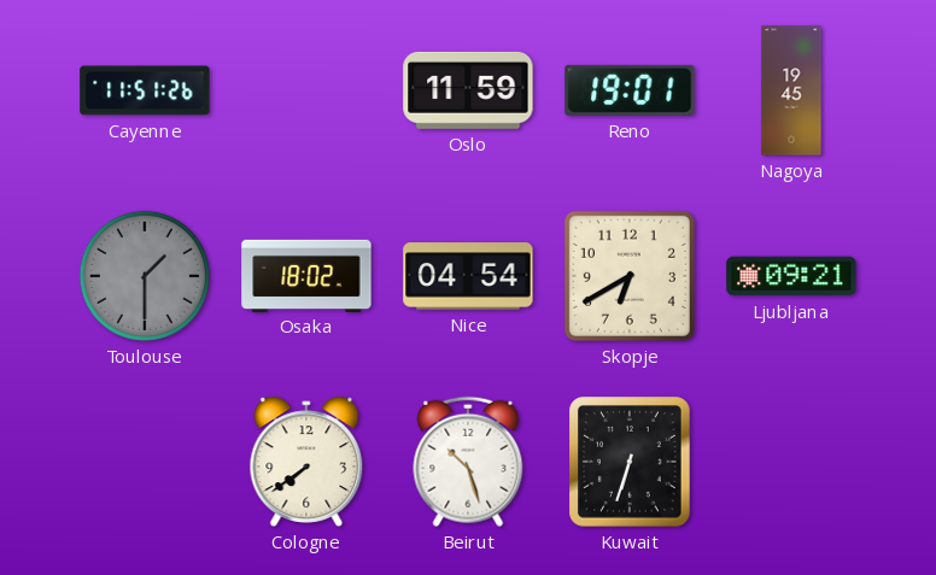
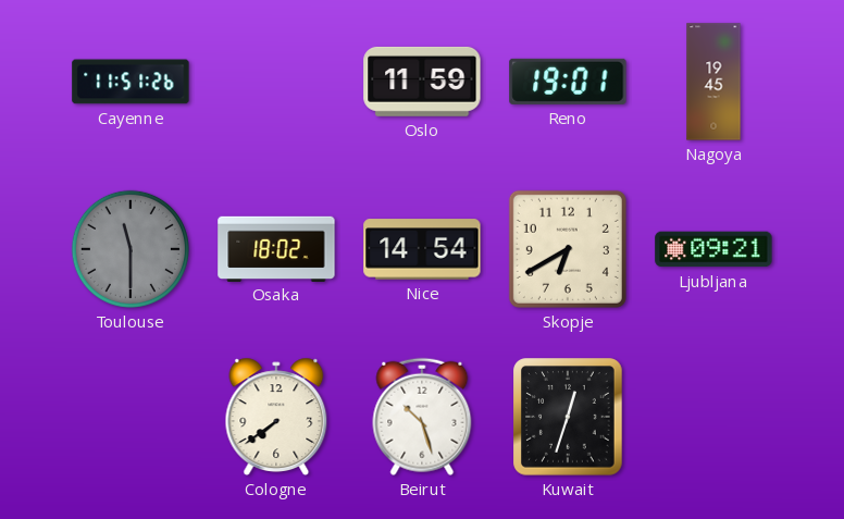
Toulouse: 1:30 -> 11:30
Nice: 04:54 -> 14:54
Kuwait: 6:33 -> 12:33
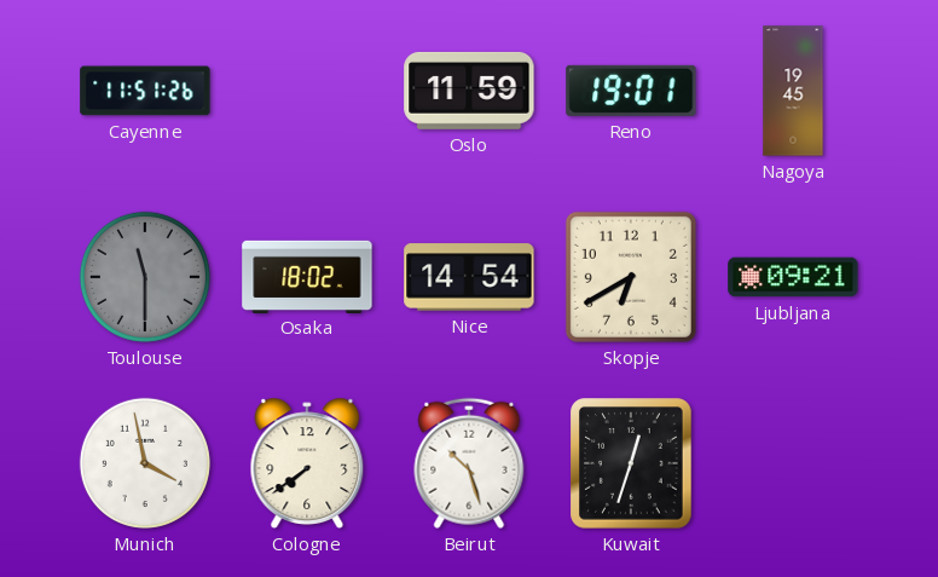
Munich: none -> 3:58
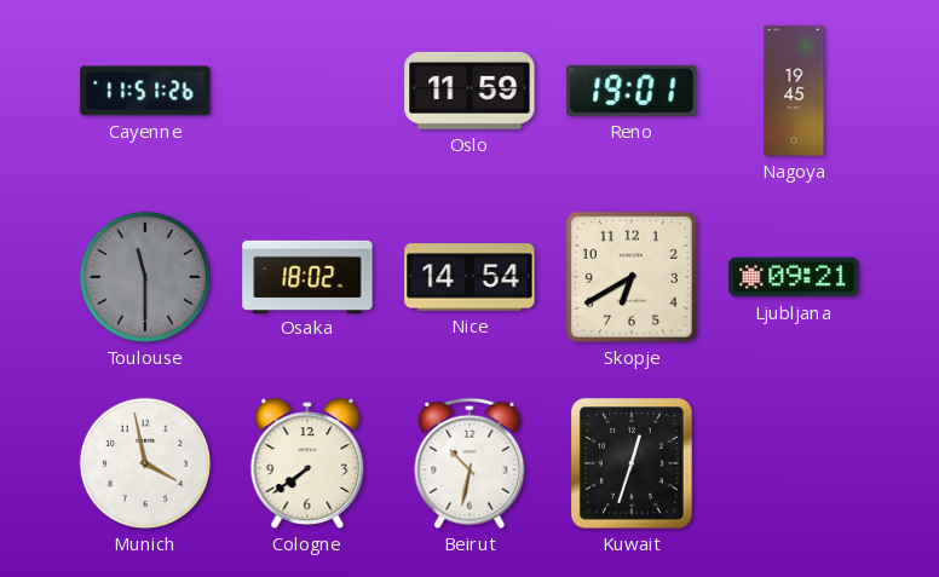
Beirut: 10:27 -> 10:32
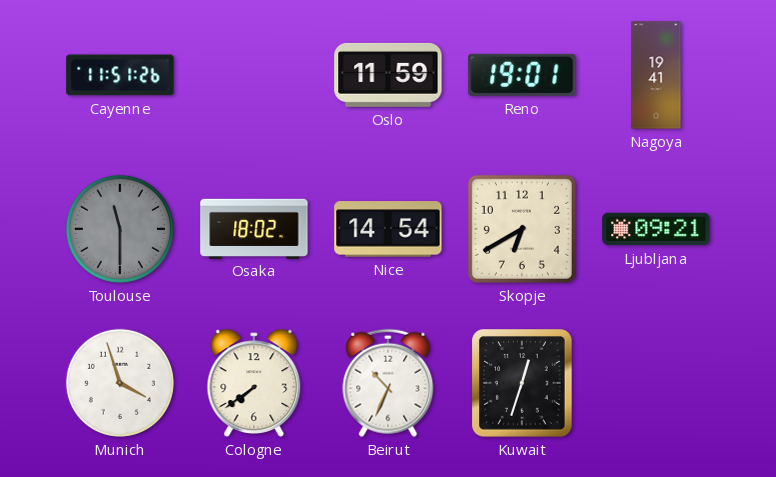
Nagoya: 19:45 -> 19:41
Munich: 3:58 -> 3:57
Beirut: 10:32 -> 10:34
